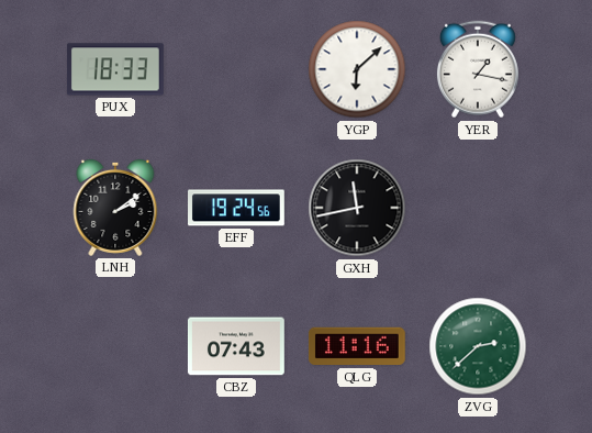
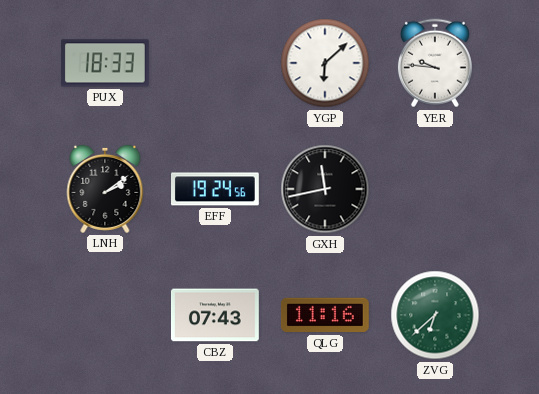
YER: 1:17 -> 9:46
ZVG: 2:38 -> 6:38
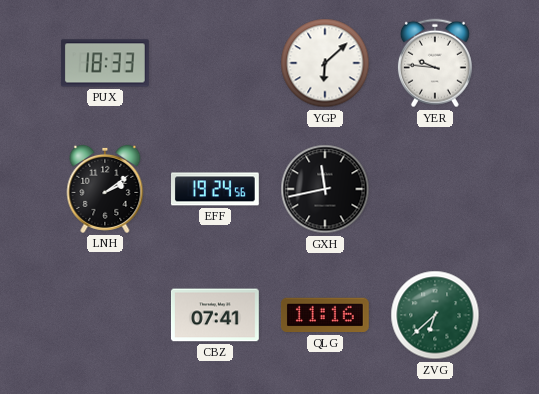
CBZ: 07:43 -> 07:41
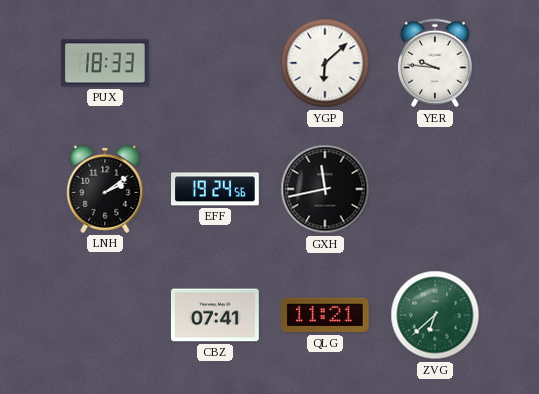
QLG: 11:16 -> 11:21
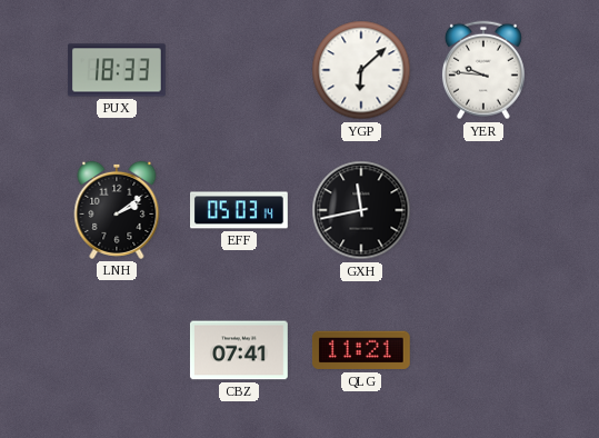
EFF: 19:24 -> 05:03
ZVG: 6:38 -> none
